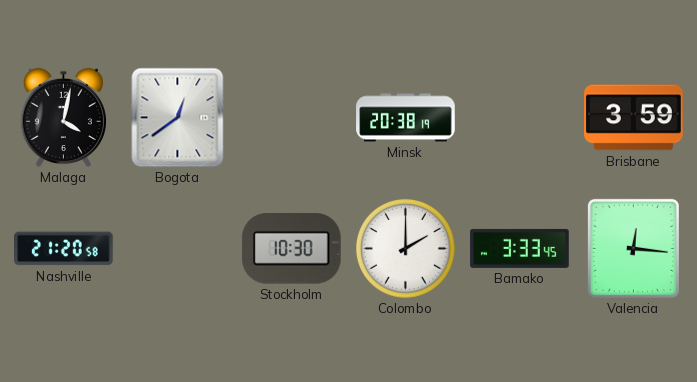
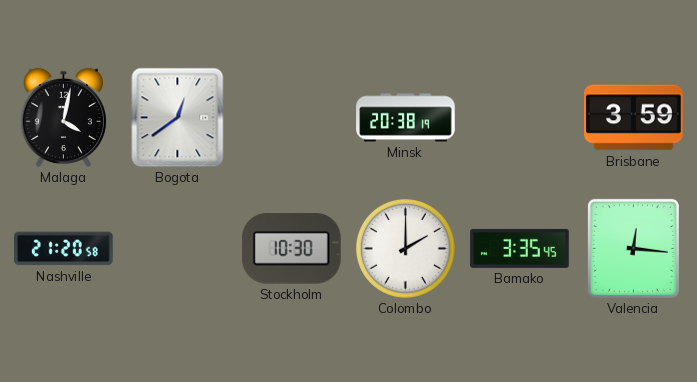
Bamako: 3:33 -> 3:35
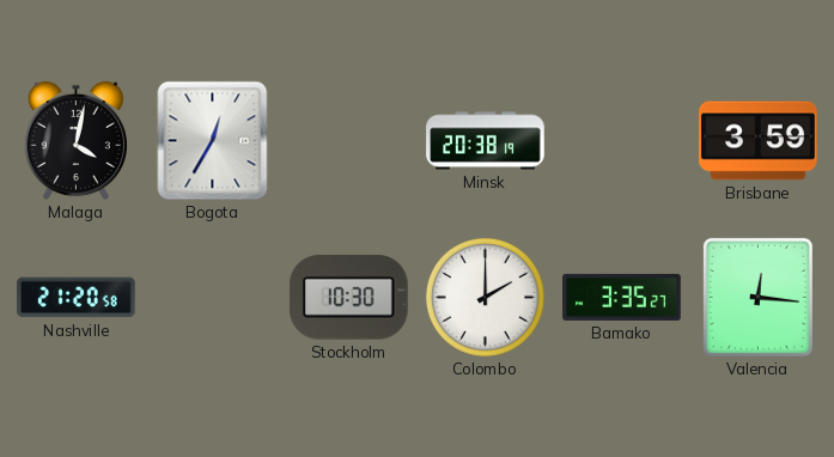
Bogota: 12:39 -> 12:35
Bamako: 3:35:45 -> 3:35:27
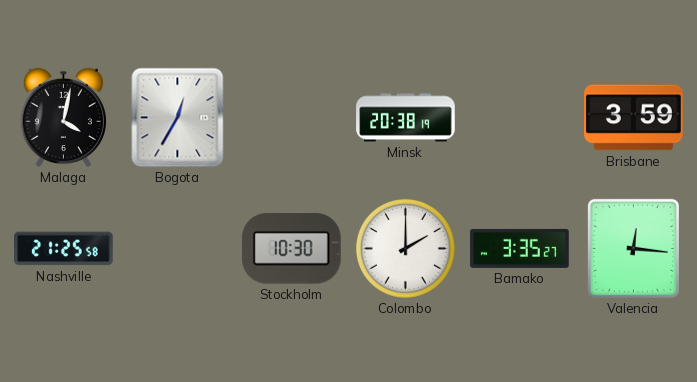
Nashville: 21:20 -> 21:25
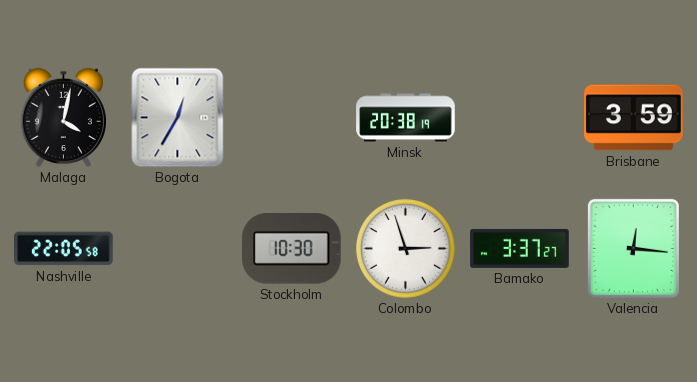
Nashville: 21:25 -> 22:05
Colombo: 2:00 -> 2:57
Bamako: 3:35 -> 3:37
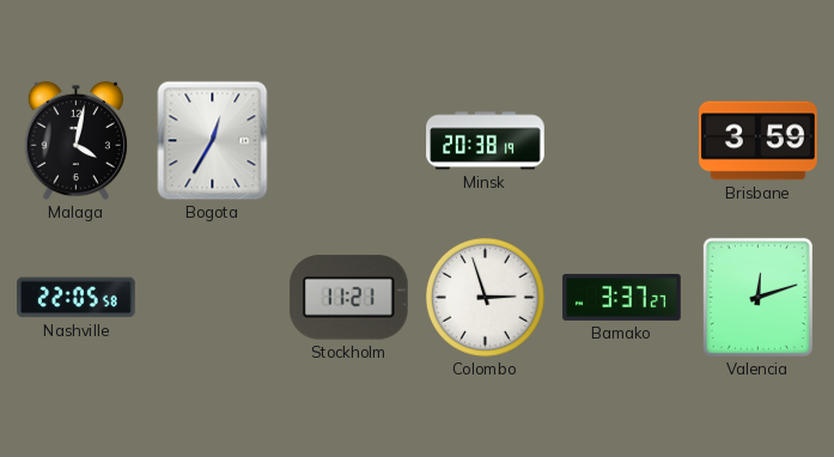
Stockholm: 10:30 -> 11:21
Valencia: 12:16 -> 12:12
